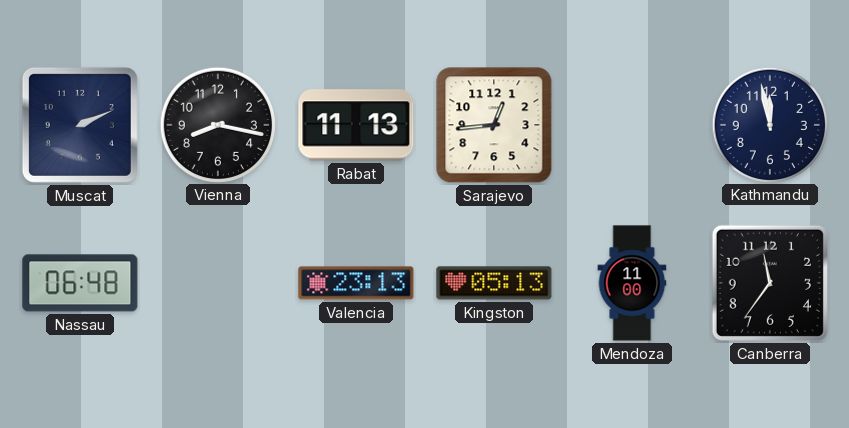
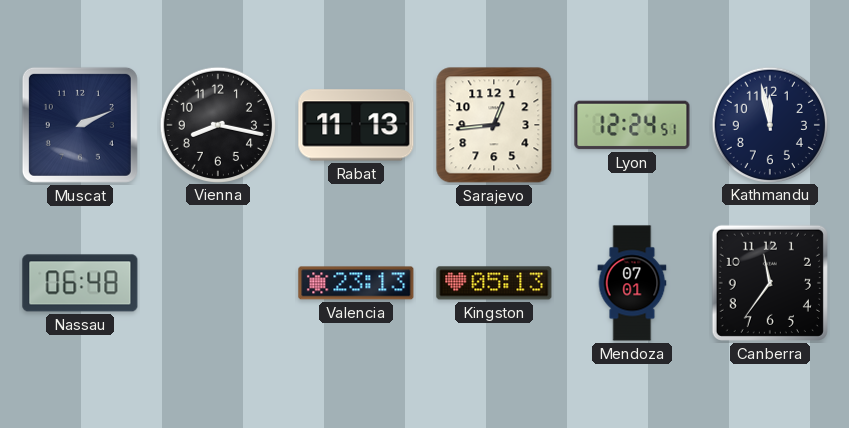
Lyon: none -> 12:24
Mendoza: 11:00 -> 07:01
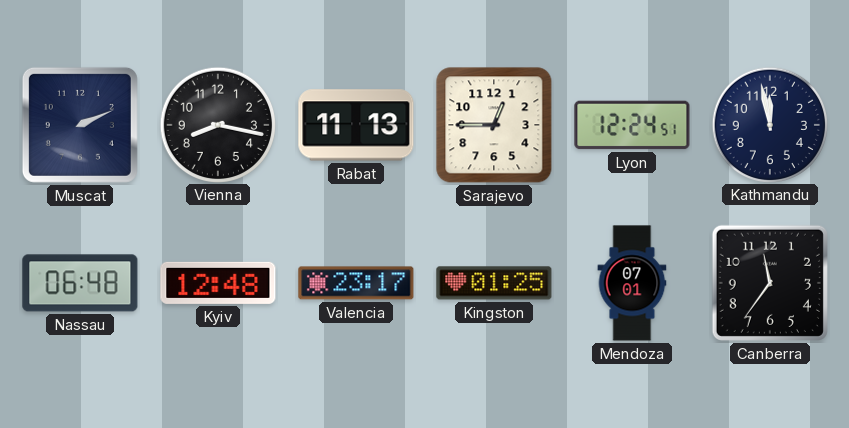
Sarajevo: 12:44 -> 12:45
Kyiv: none -> 12:48
Valencia: 23:13 -> 23:17
Kingston: 05:13 -> 01:25
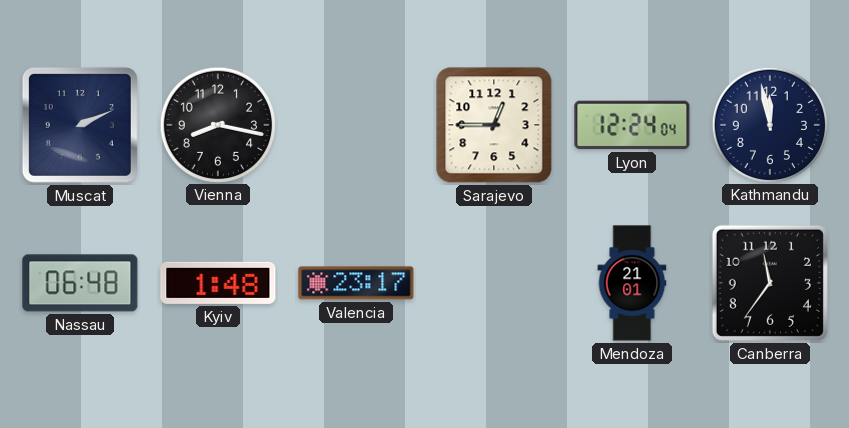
Rabat: 11:13 -> none
Lyon: 12:24:51 -> 12:24:04
Kyiv: 12:48 -> 1:48
Kingston: 01:25 -> none
Mendoza: 07:01 -> 21:01
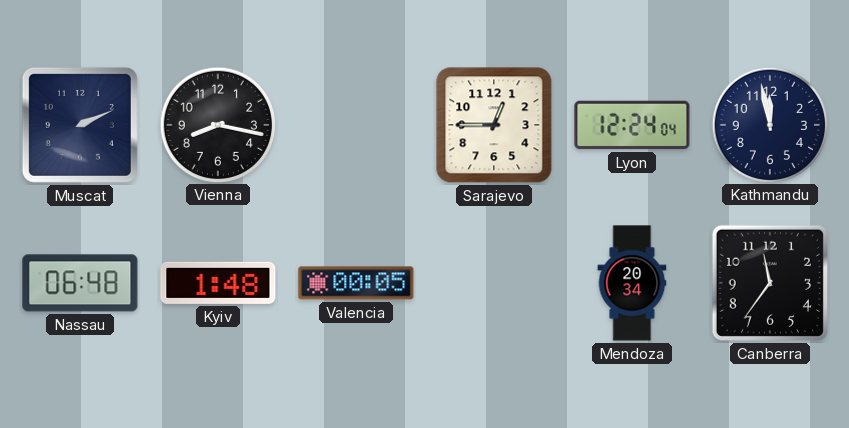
Valencia: 23:17 -> 00:05
Mendoza: 21:01 -> 20:34
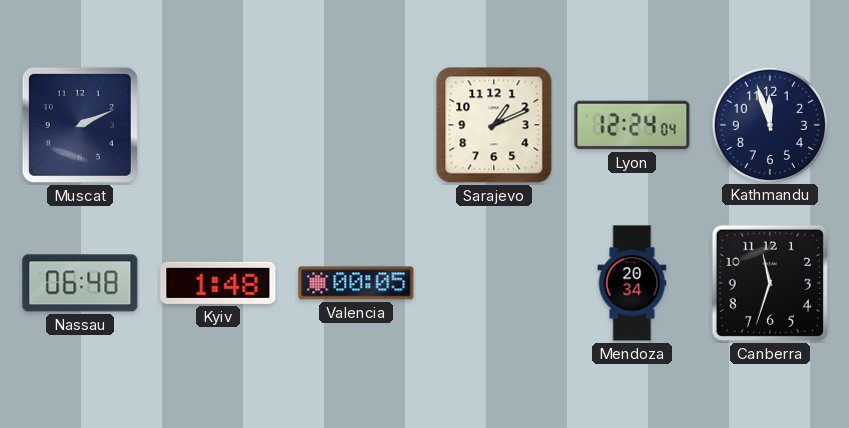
Vienna: 8:17 -> none
Sarajevo: 12:45 -> 1:11
Kathmandu: 11:58 -> 11:57
Canberra: 11:36 -> 11:33
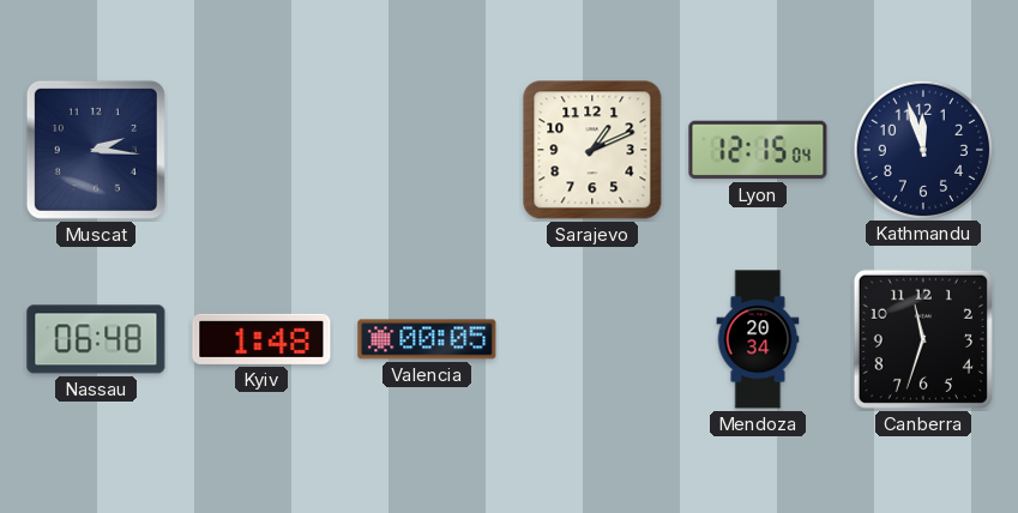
Muscat: 2:11 -> 2:16
Lyon: 12:24 -> 12:15
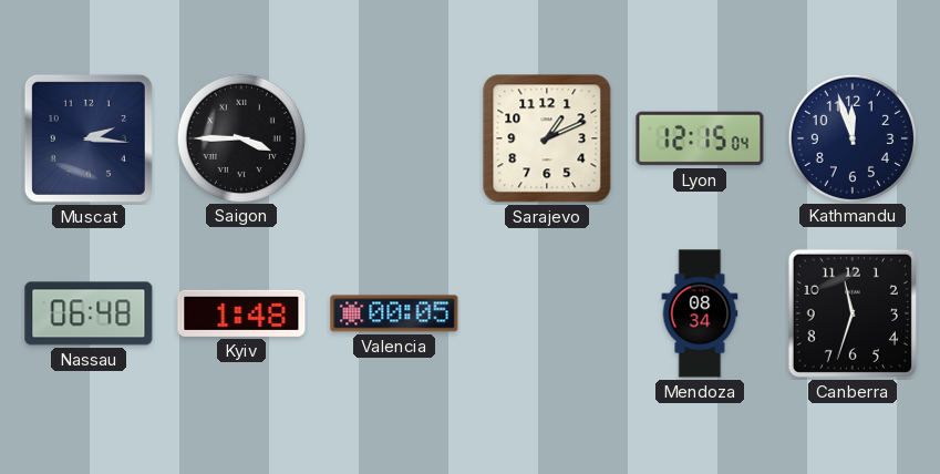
Saigon: none -> 3:45
Mendoza: 20:34 -> 08:34
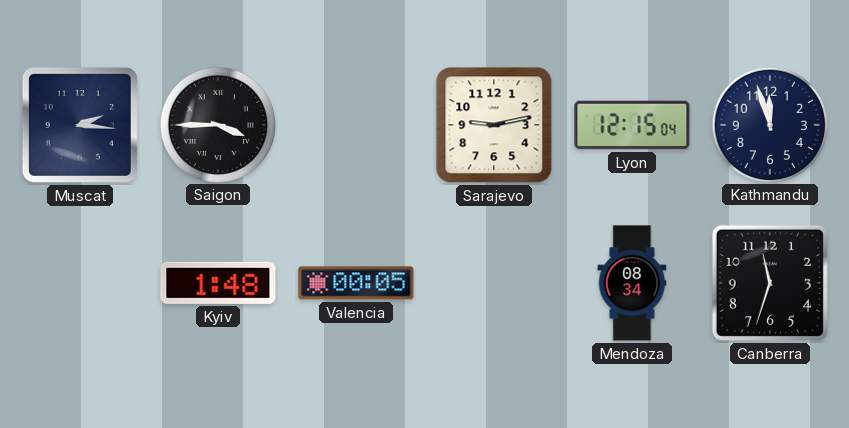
Sarajevo: 1:11 -> 9:13
Nassau: 06:48 -> none
